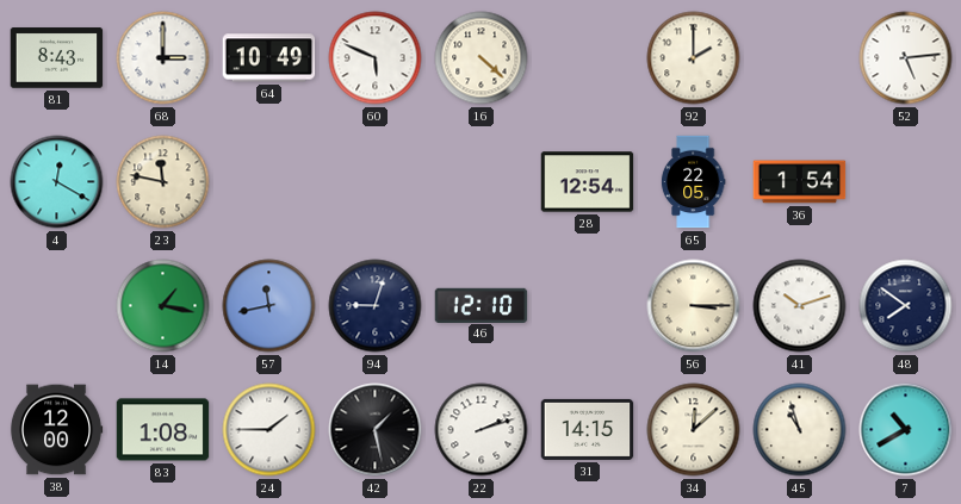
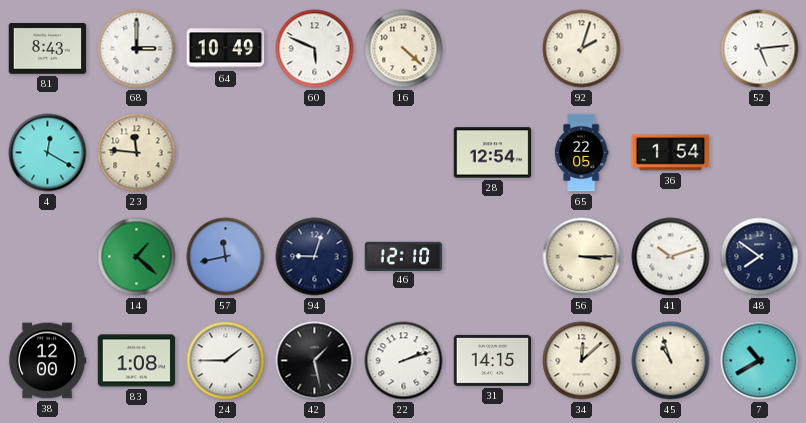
92: 2:00 -> 2:03
23: 11:47 -> 11:46
14: 1:17 -> 1:22
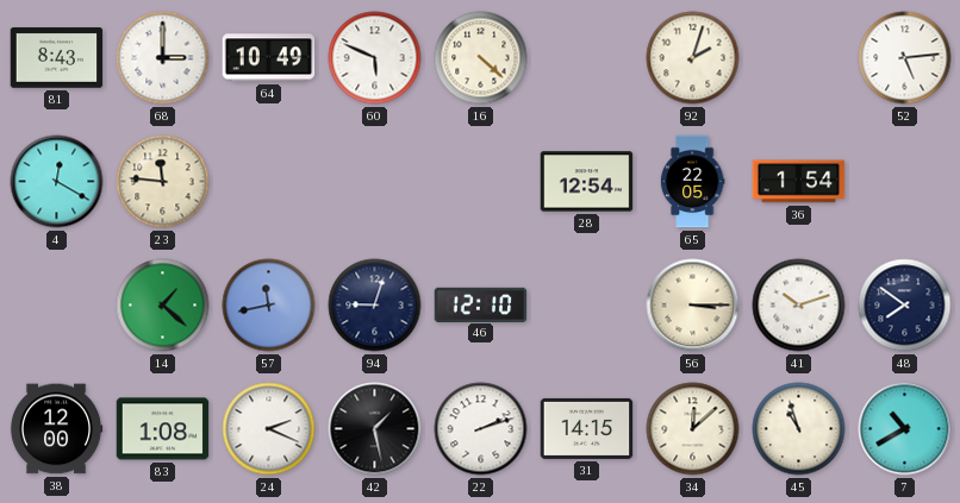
24: 1:45 -> 2:19
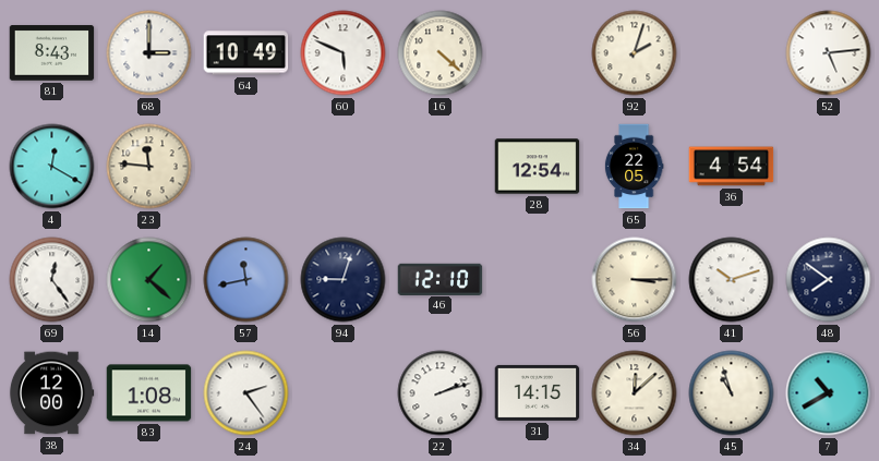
36: 1:54 -> 4:54
69: none -> 12:24
24: 2:19 -> 2:24
42: 1:28 -> none
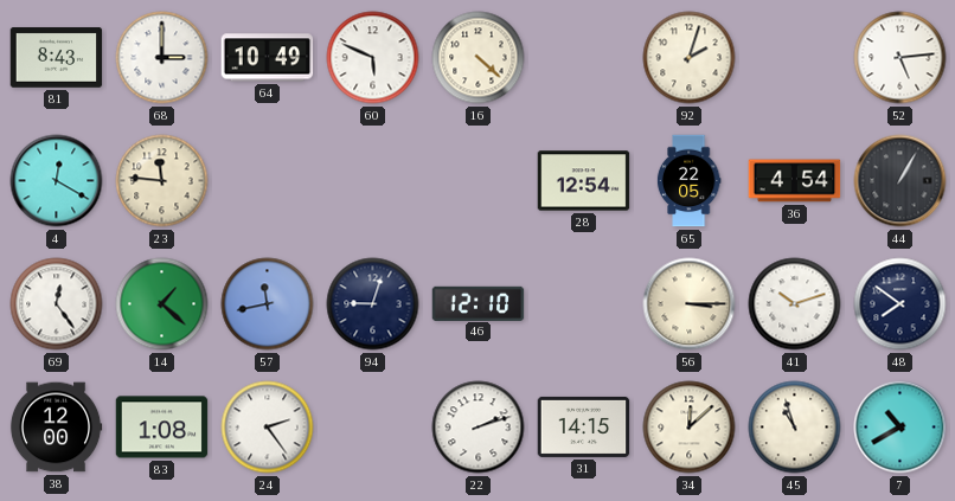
44: none -> 1:05
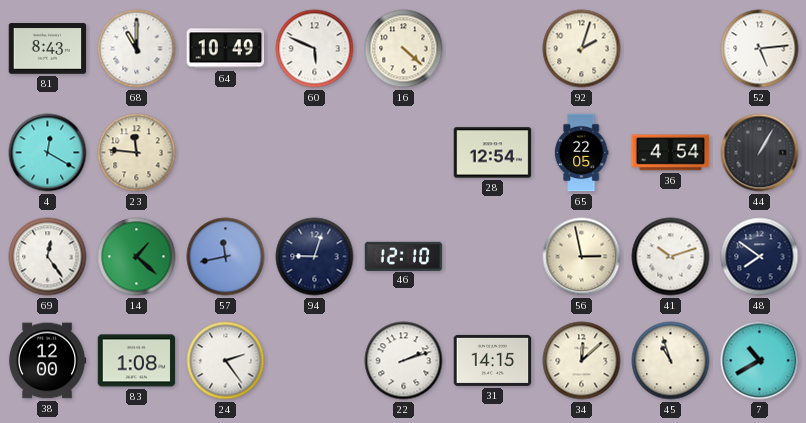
68: 3:00 -> 11:00
56: 3:15 -> 2:58
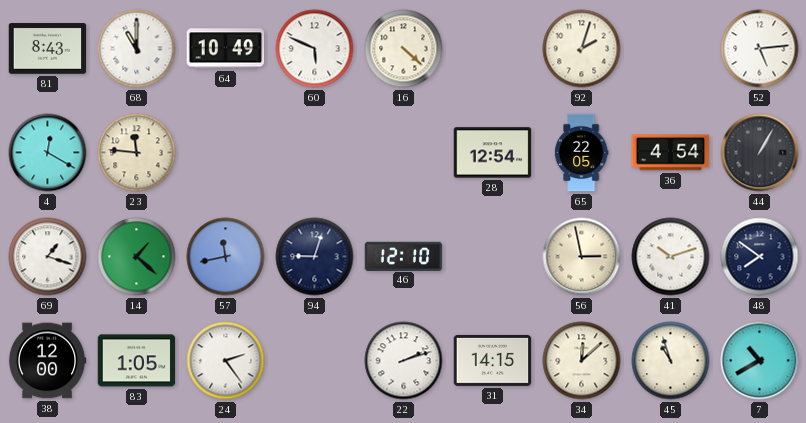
69: 12:24 -> 1:18
83: 1:08 -> 1:05
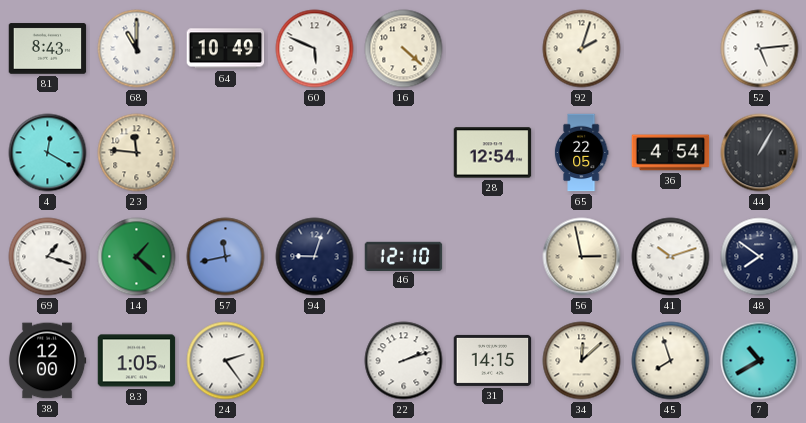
45: 10:57 -> 7:57
